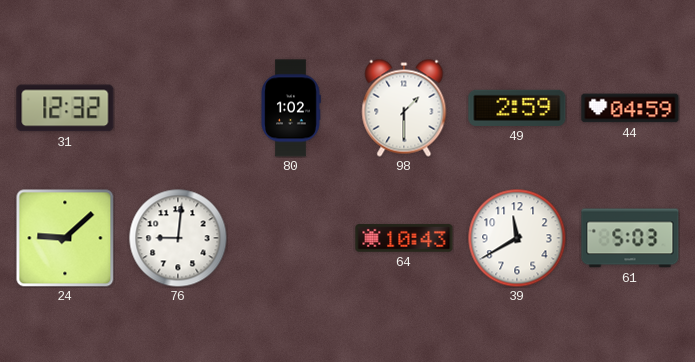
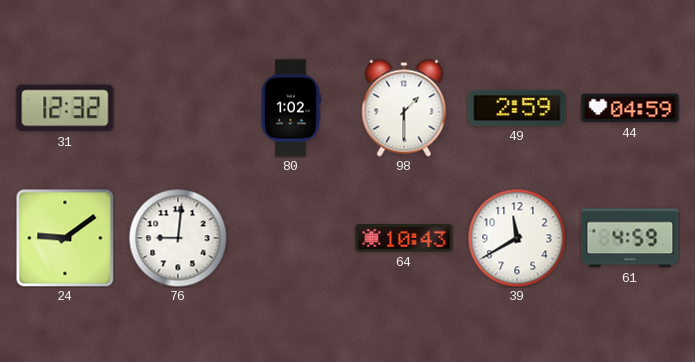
24: 9:08 -> 9:09
61: 5:03 -> 4:59
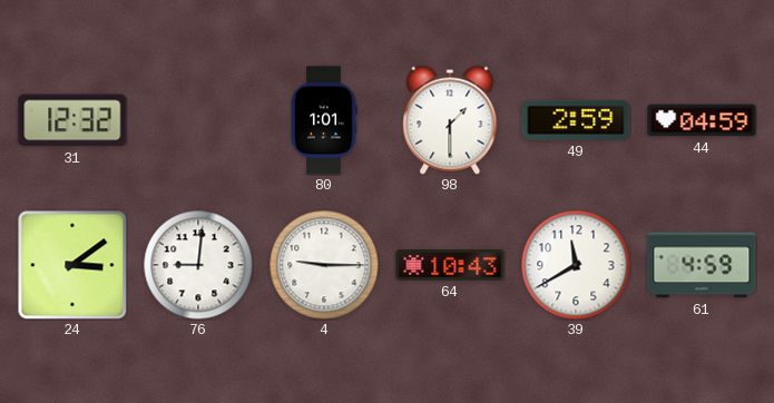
80: 1:02 -> 1:01
24: 9:09 -> 3:09
4: none -> 9:15
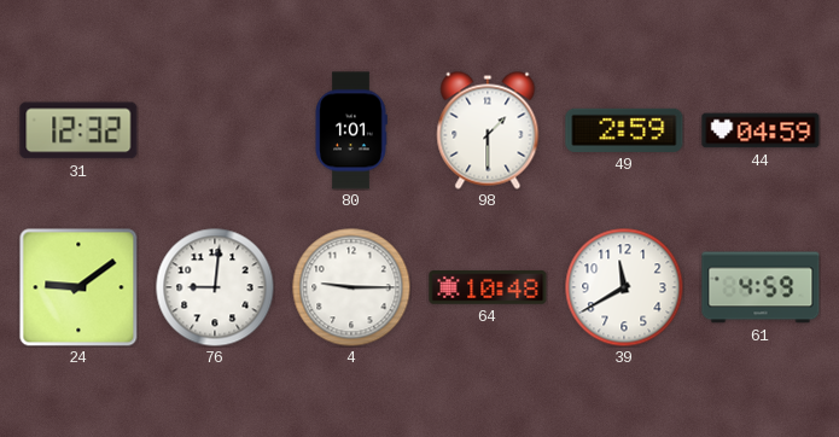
24: 3:09 -> 9:09
64: 10:43 -> 10:48
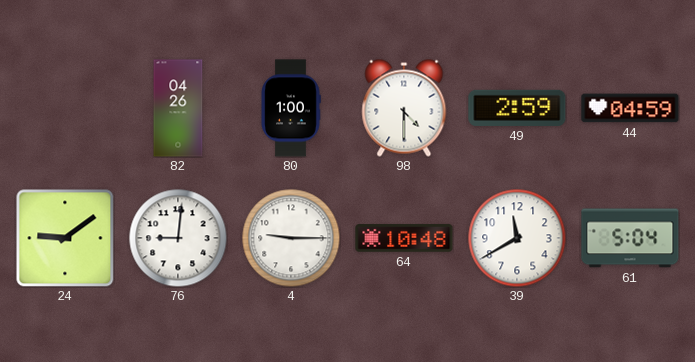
31: 12:32 -> none
82: none -> 04:26
80: 1:01 -> 1:00
98: 1:30 -> 4:30
61: 4:59 -> 5:04
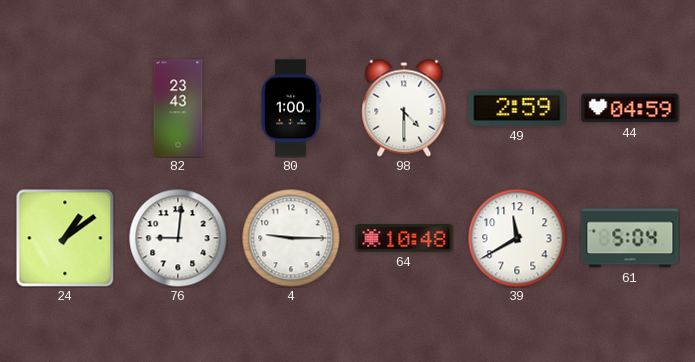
82: 04:26 -> 23:43
24: 9:09 -> 1:09
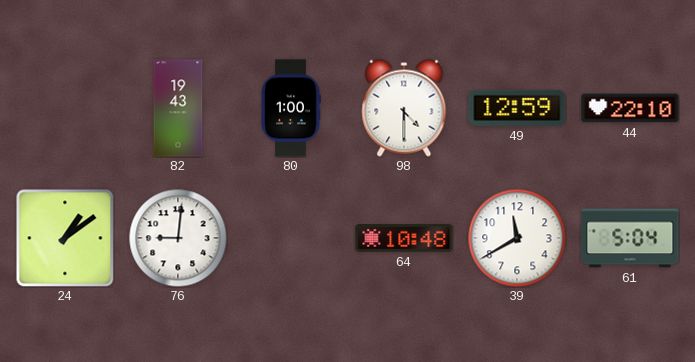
82: 23:43 -> 19:43
49: 2:59 -> 12:59
44: 04:59 -> 22:10
4: 9:15 -> none
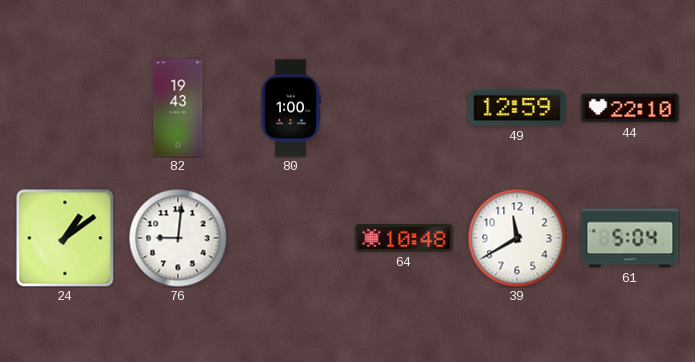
98: 4:30 -> none
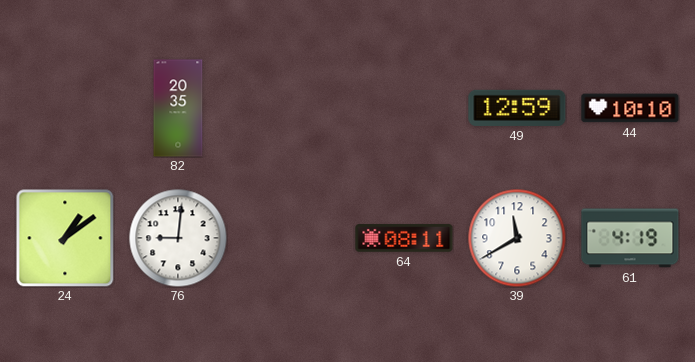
82: 19:43 -> 20:35
80: 1:00 -> none
44: 22:10 -> 10:10
64: 10:48 -> 08:11
61: 5:04 -> 4:19
